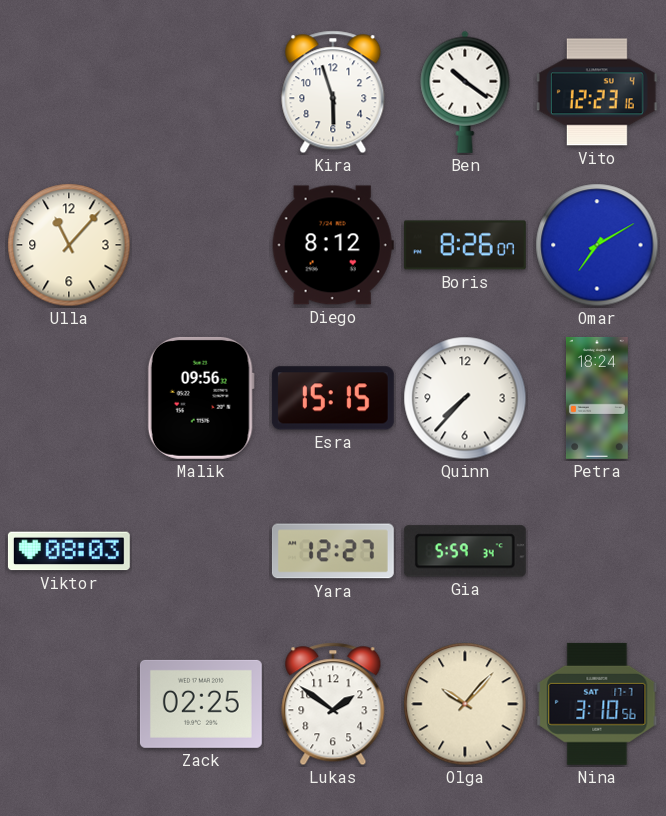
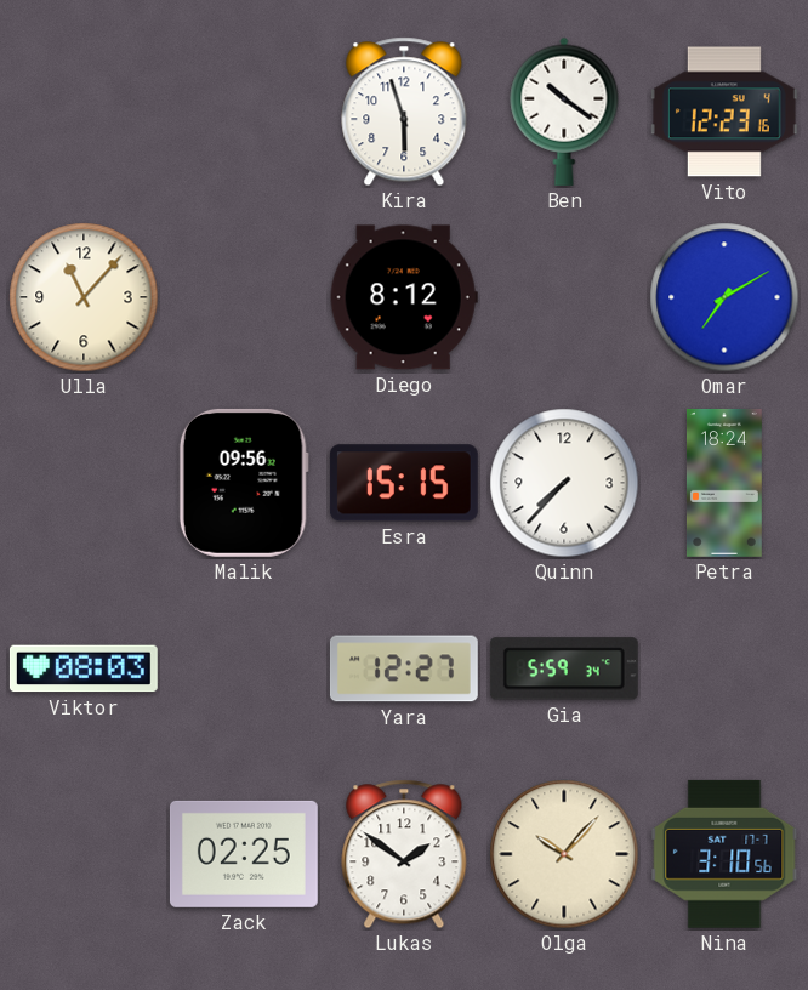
Boris: 8:26 -> none
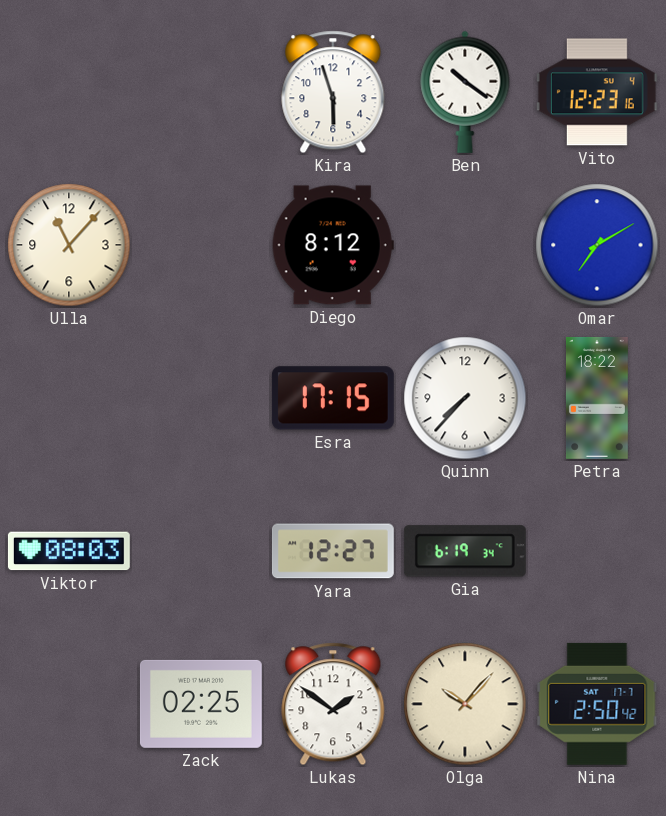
Malik: 09:56 -> none
Esra: 15:15 -> 17:15
Petra: 18:24 -> 18:22
Gia: 5:59 -> 6:19
Nina: 3:10 -> 2:50
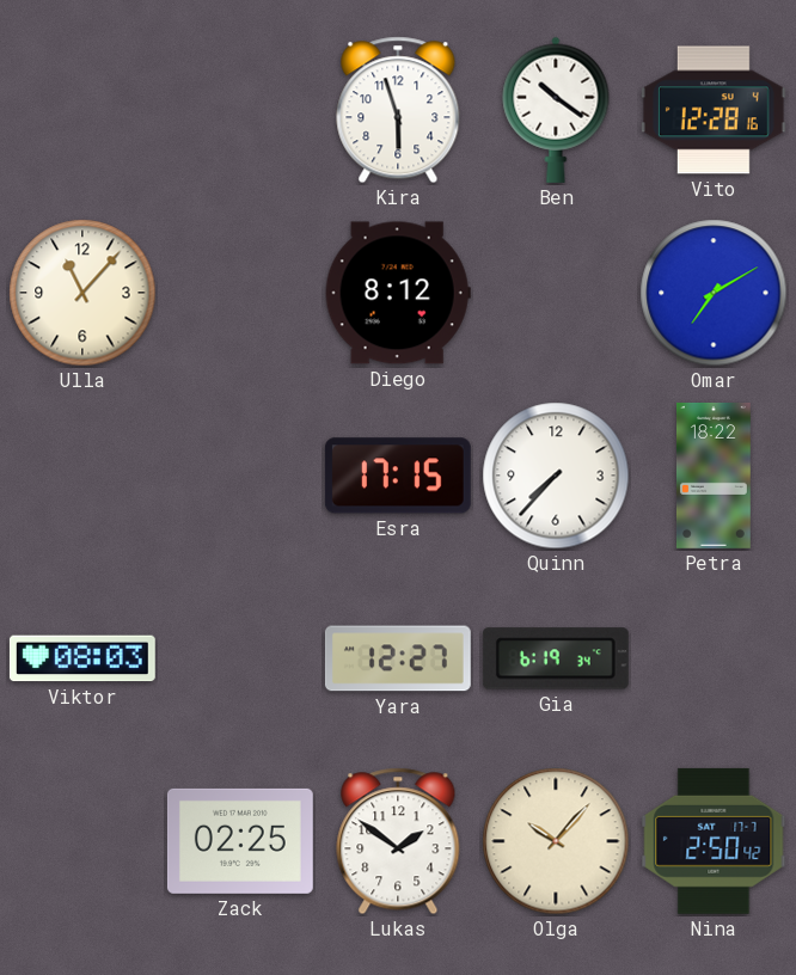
Vito: 12:23 -> 12:28
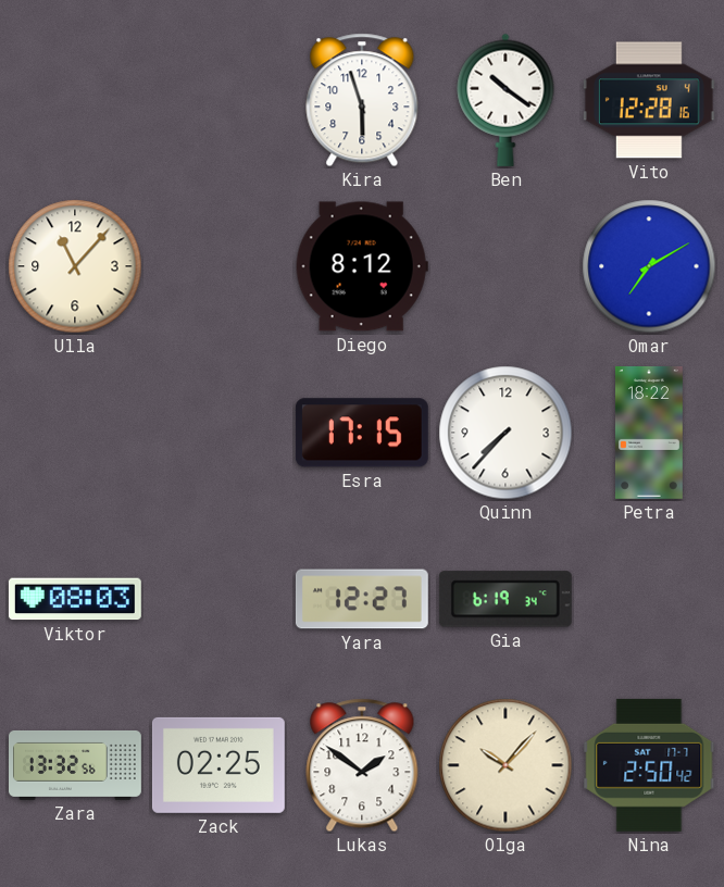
Zara: none -> 13:32
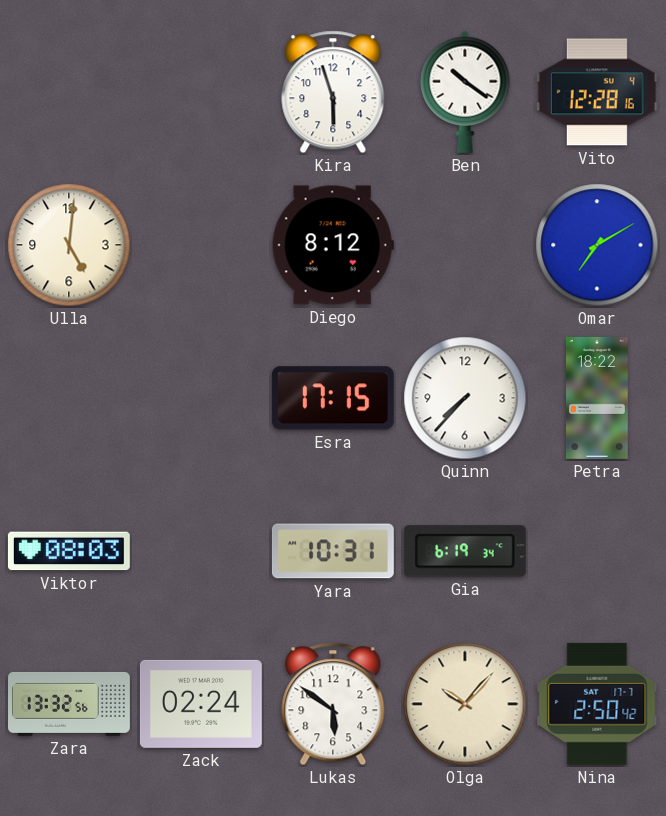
Ulla: 11:07 -> 5:01
Yara: 12:27 -> 10:31
Zack: 02:25 -> 02:24
Lukas: 1:51 -> 5:51
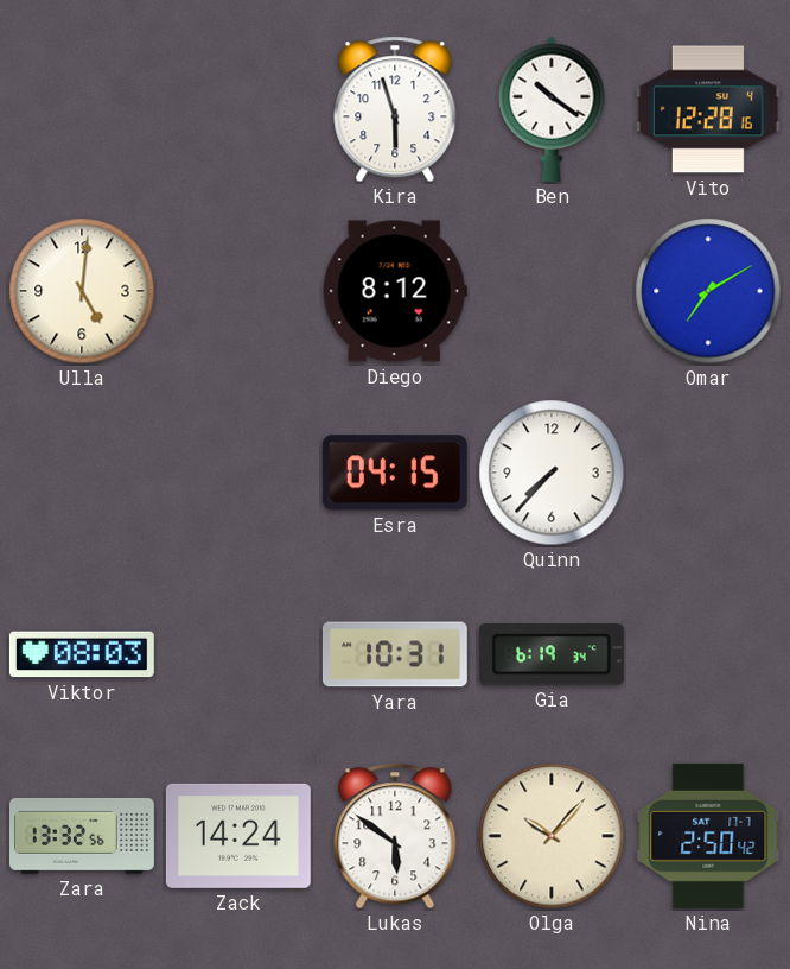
Esra: 17:15 -> 04:15
Petra: 18:22 -> none
Zack: 02:24 -> 14:24
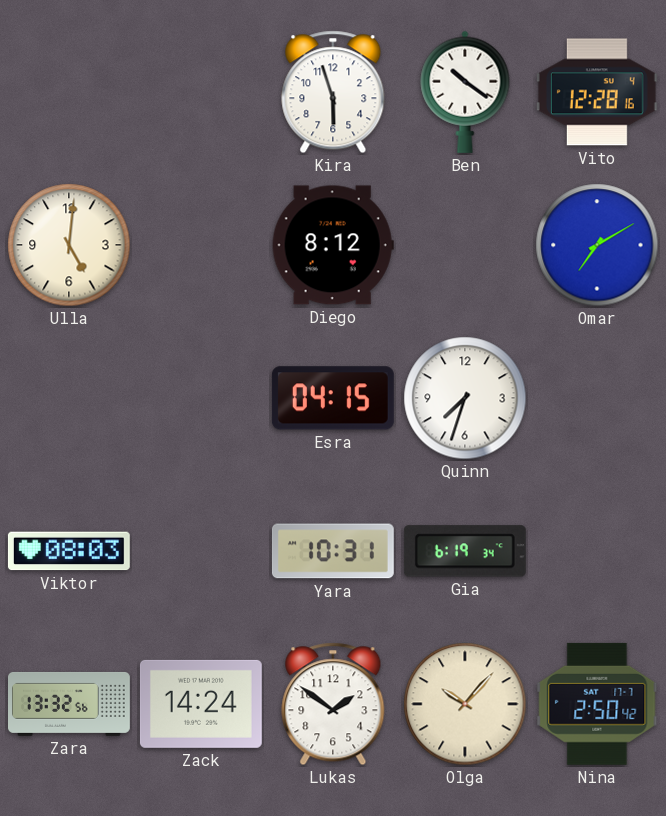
Quinn: 7:37 -> 7:33
Lukas: 5:51 -> 1:51
